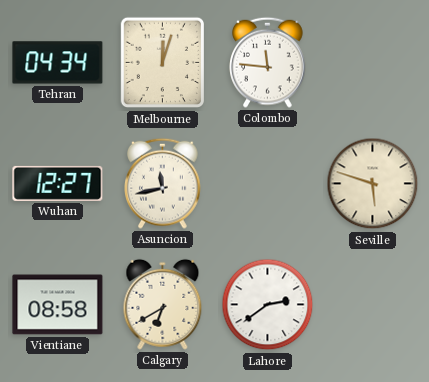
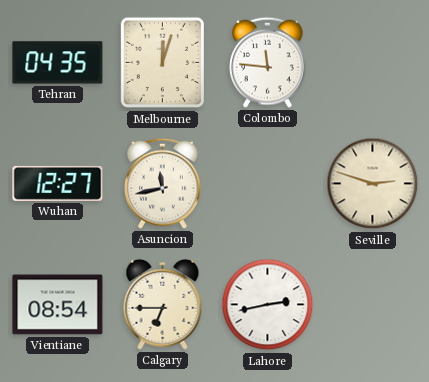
Tehran: 04:34 -> 04:35
Seville: 5:48 -> 2:48
Vientiane: 08:58 -> 08:54
Calgary: 6:40 -> 6:45
Lahore: 2:39 -> 2:43
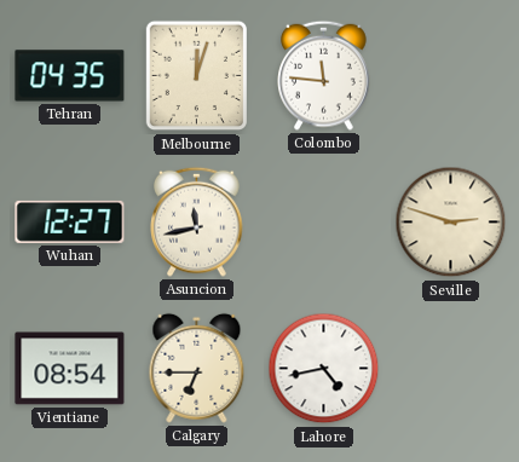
Lahore: 2:43 -> 4:43
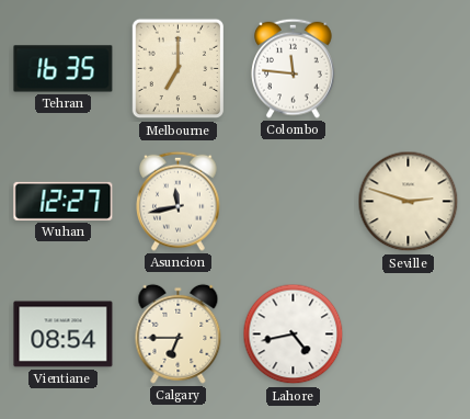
Tehran: 04:35 -> 16:35
Melbourne: 12:03 -> 7:00
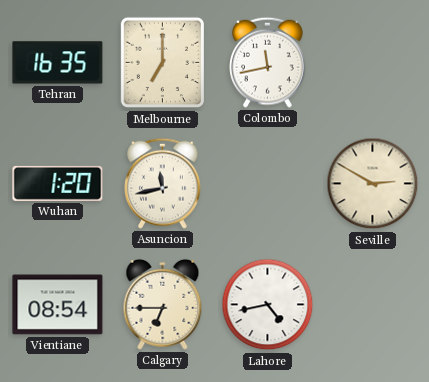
Colombo: 11:46 -> 11:43
Wuhan: 12:27 -> 1:20
Seville: 2:48 -> 2:50
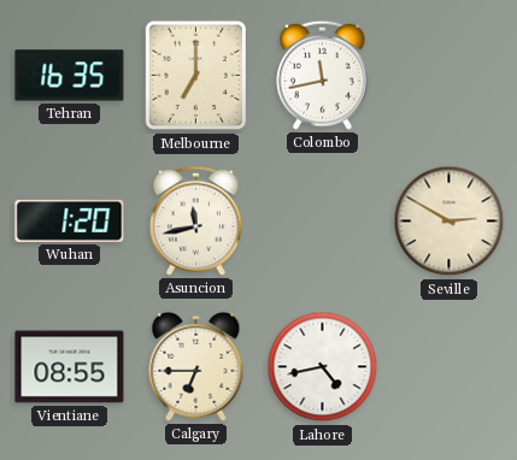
Vientiane: 08:54 -> 08:55
